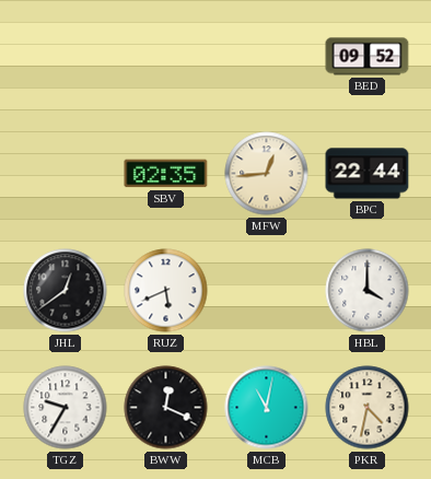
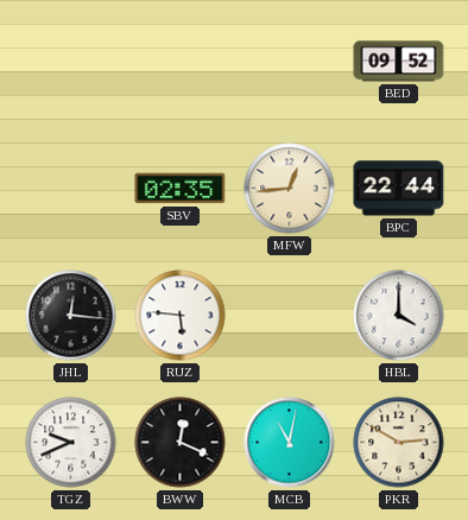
JHL: 12:39 -> 12:16
RUZ: 5:41 -> 5:46
TGZ: 9:35 -> 9:41
PKR: 4:32 -> 2:50
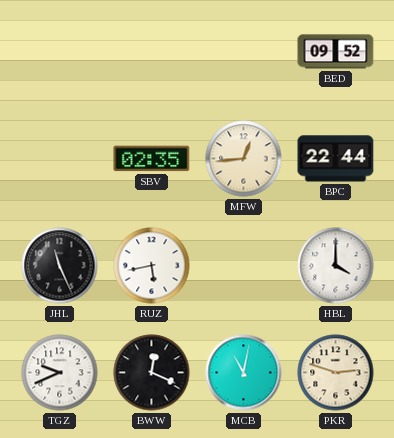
JHL: 12:16 -> 11:26
RUZ: 5:46 -> 5:43
PKR: 2:50 -> 2:48
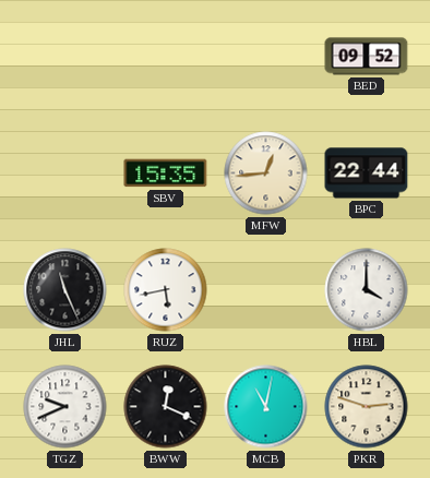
SBV: 02:35 -> 15:35
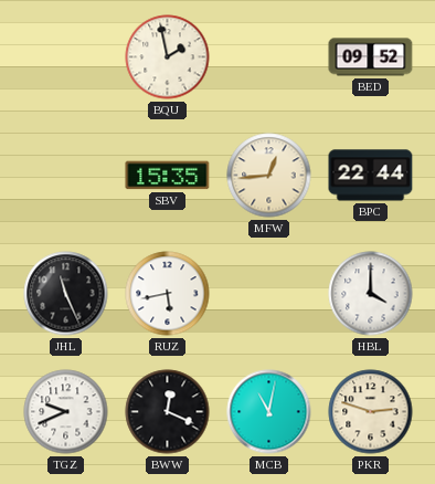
BQU: none -> 1:58
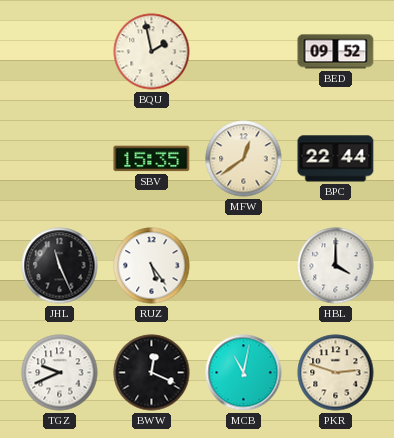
MFW: 12:44 -> 12:39
RUZ: 5:43 -> 5:24
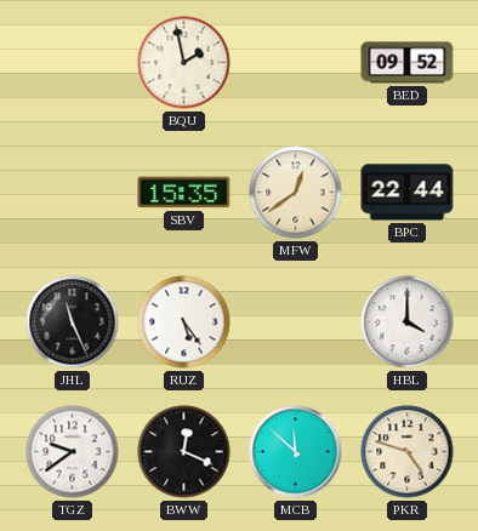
TGZ: 9:41 -> 9:39
MCB: 11:02 -> 11:52
PKR: 2:48 -> 4:48
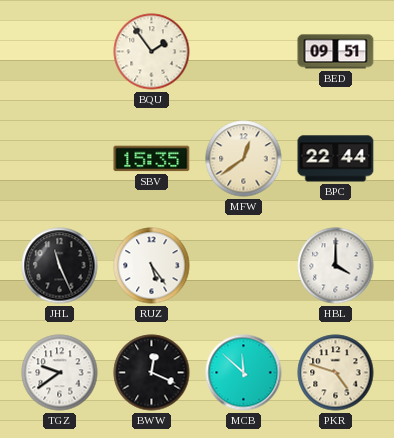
BQU: 1:58 -> 1:54
BED: 09:52 -> 09:51
